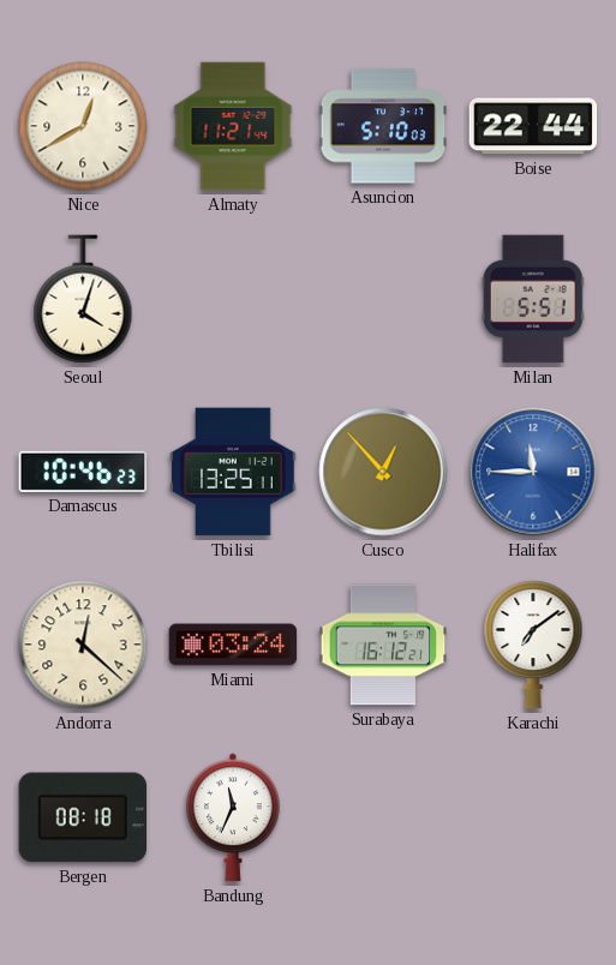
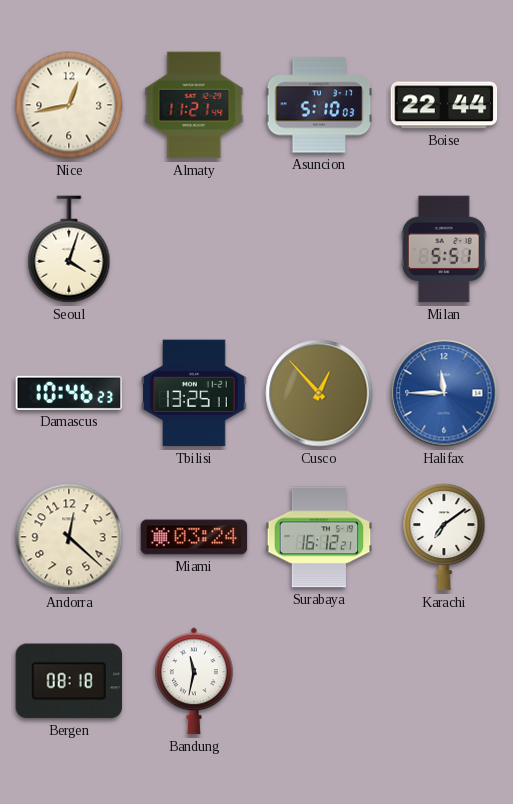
Nice: 12:40 -> 12:43
Bandung: 11:34 -> 11:32
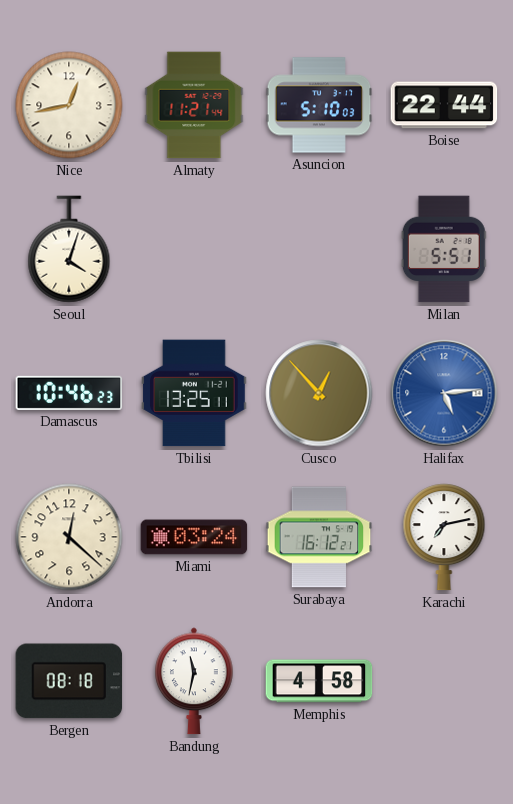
Halifax: 11:45 -> 5:14
Karachi: 7:09 -> 7:13
Memphis: none -> 4:58
